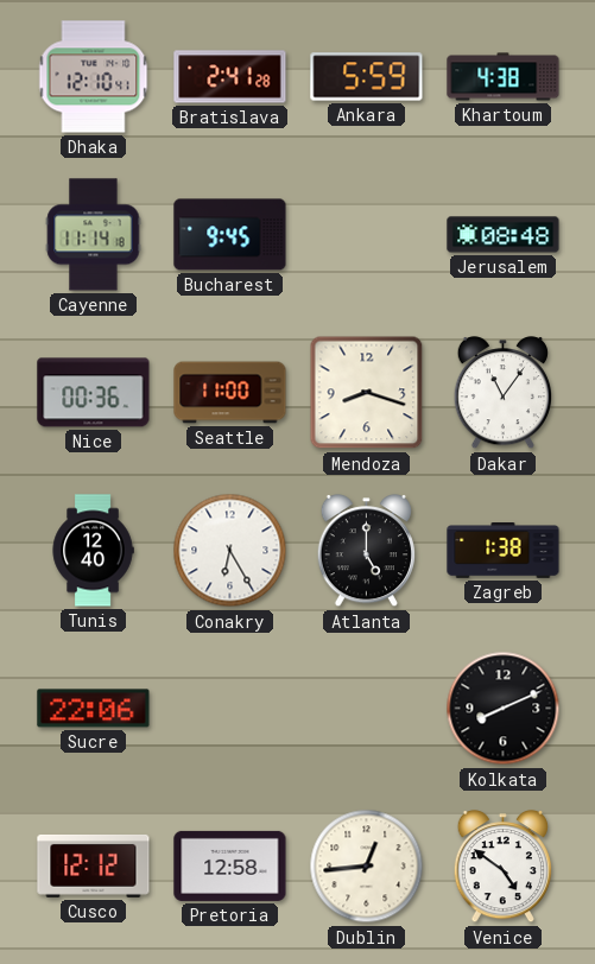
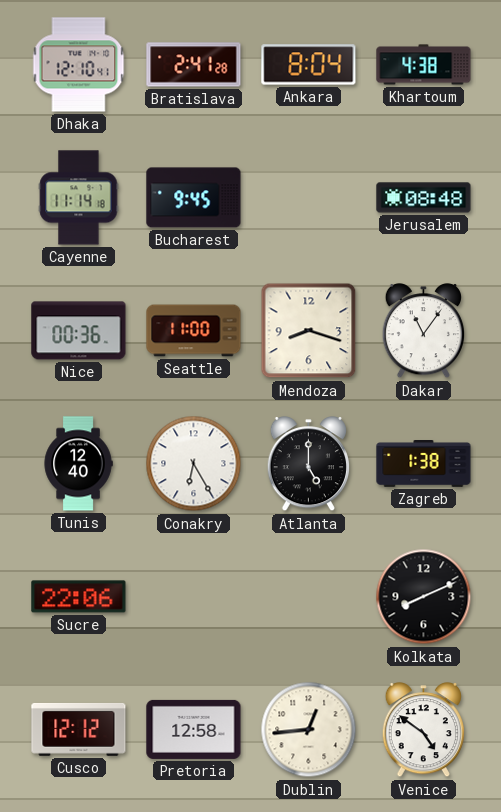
Ankara: 5:59 -> 8:04
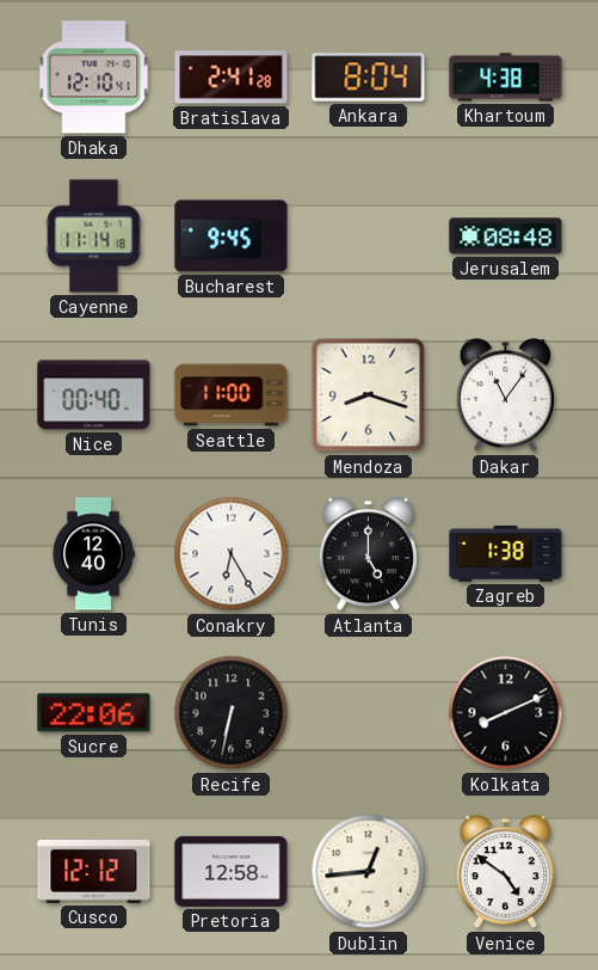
Nice: 00:36 -> 00:40
Recife: none -> 6:32
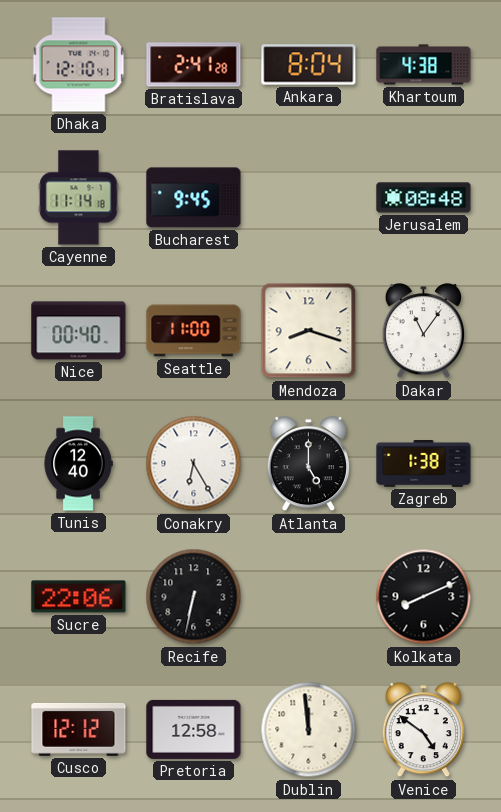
Dublin: 12:44 -> 11:59
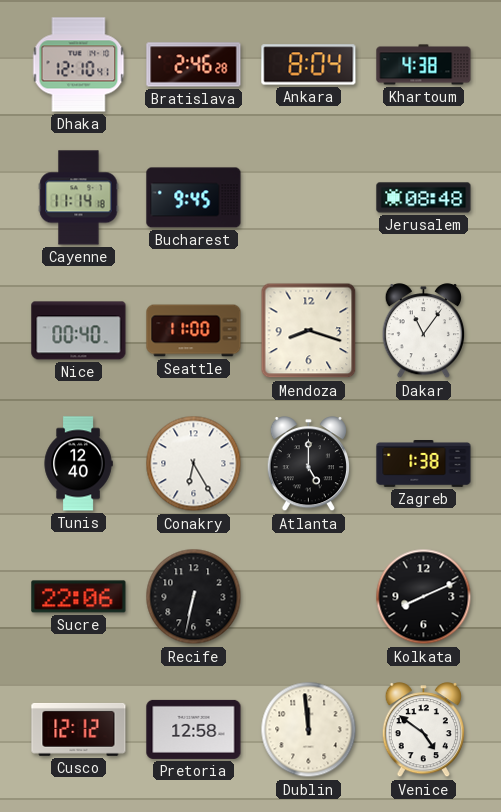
Bratislava: 2:41 -> 2:46
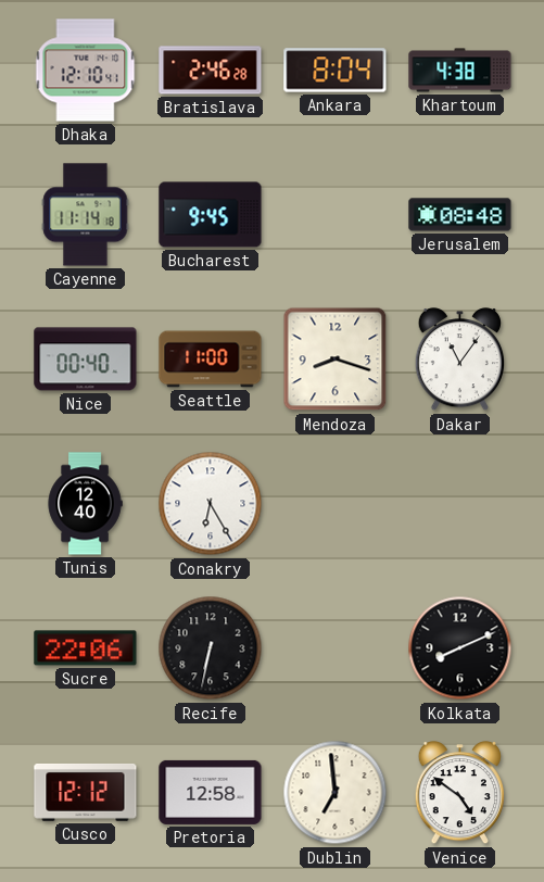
Atlanta: 5:00 -> none
Zagreb: 1:38 -> none
Dublin: 11:59 -> 6:59
